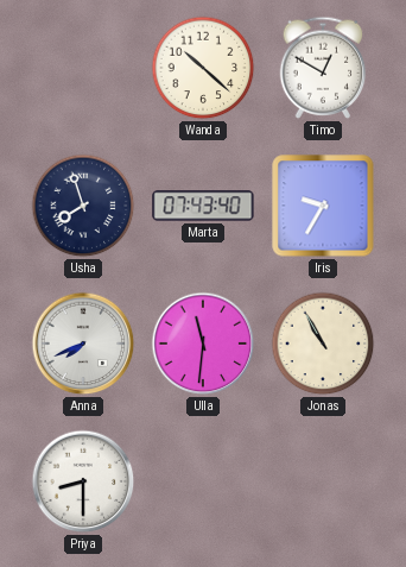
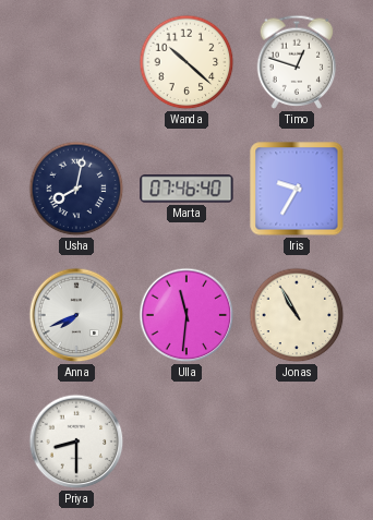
Timo: 12:50 -> 12:48
Usha: 7:57 -> 8:02
Marta: 07:43 -> 07:46
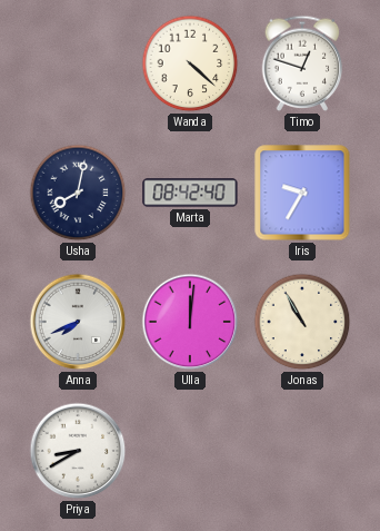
Wanda: 10:22 -> 4:22
Marta: 07:46 -> 08:42
Ulla: 11:31 -> 12:01
Priya: 8:30 -> 8:40
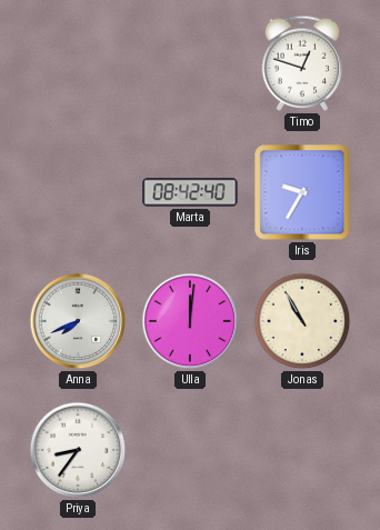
Wanda: 4:22 -> none
Usha: 8:02 -> none
Priya: 8:40 -> 8:36
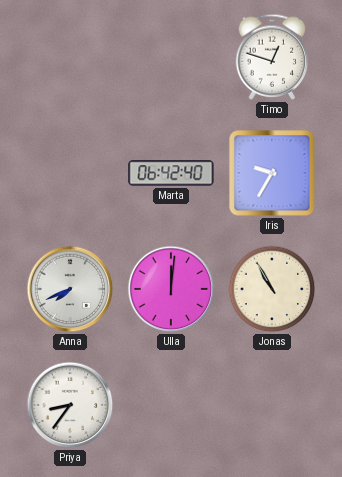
Marta: 08:42 -> 06:42
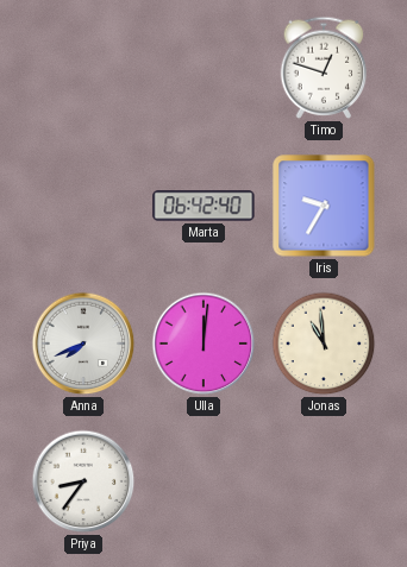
Jonas: 10:55 -> 10:59
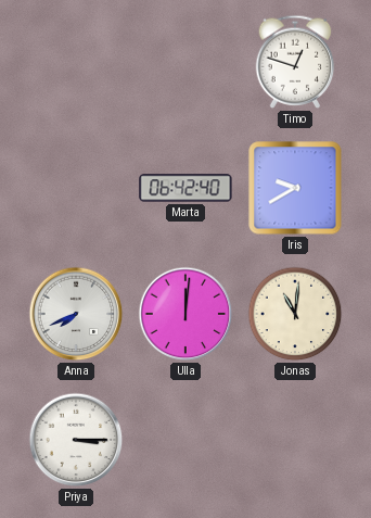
Iris: 9:35 -> 9:40
Jonas: 10:59 -> 11:01
Priya: 8:36 -> 3:15
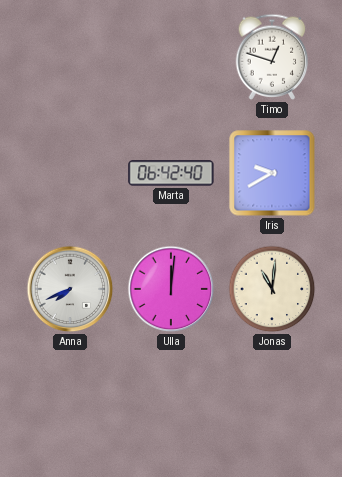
Priya: 3:15 -> none
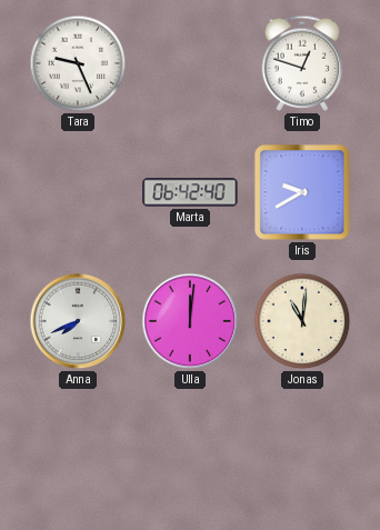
Tara: none -> 9:26
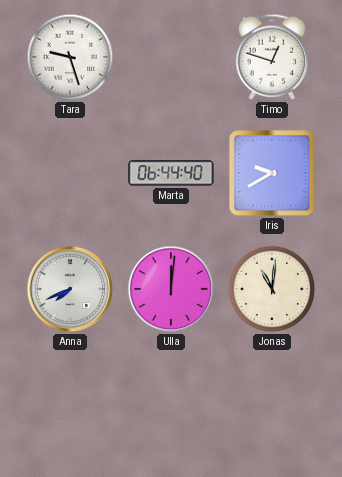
Tara: 9:26 -> 9:27
Marta: 06:42 -> 06:44
